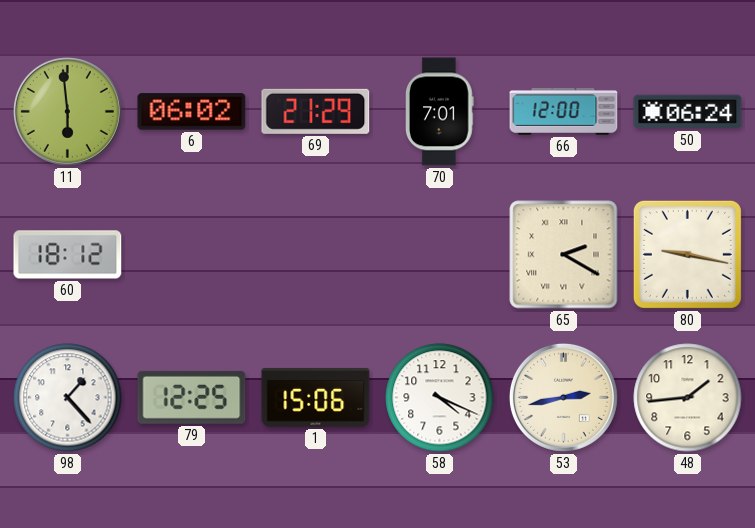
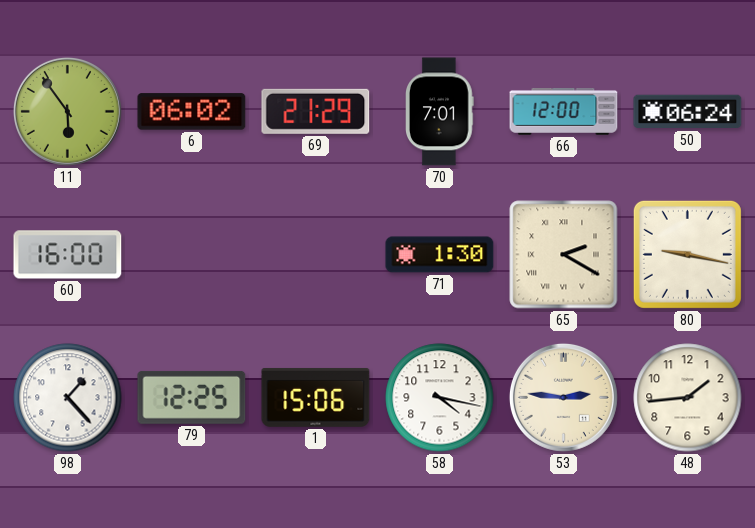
11: 5:59 -> 5:54
60: 18:12 -> 16:00
71: none -> 1:30
58: 4:19 -> 4:17
53: 2:43 -> 2:46
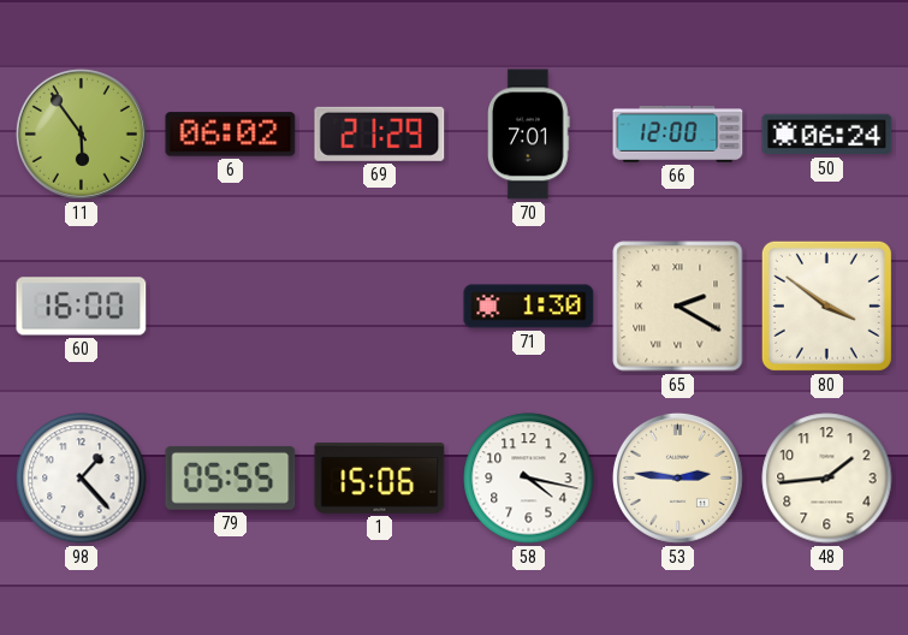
80: 9:17 -> 3:51
79: 12:25 -> 05:55
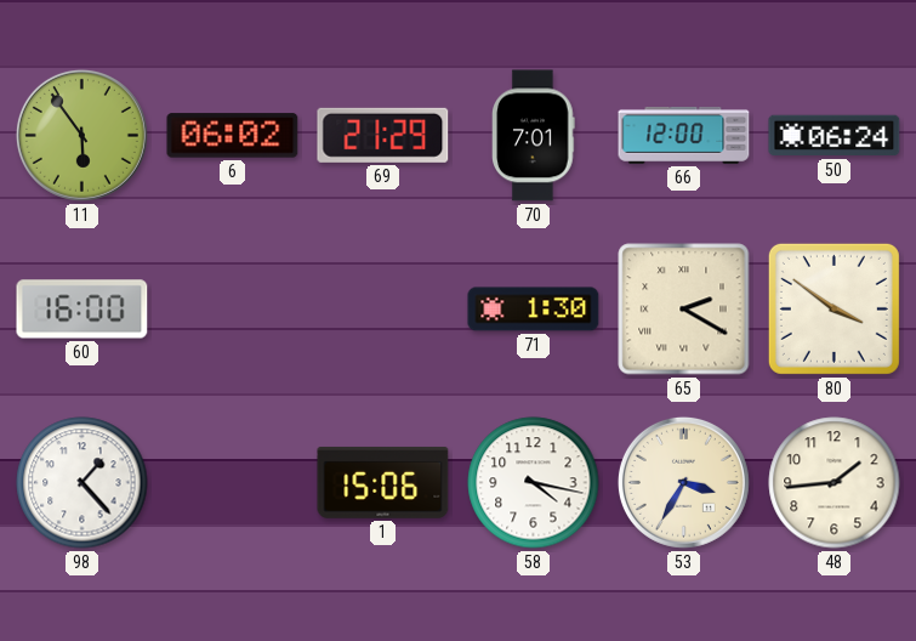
79: 05:55 -> none
53: 2:46 -> 3:35
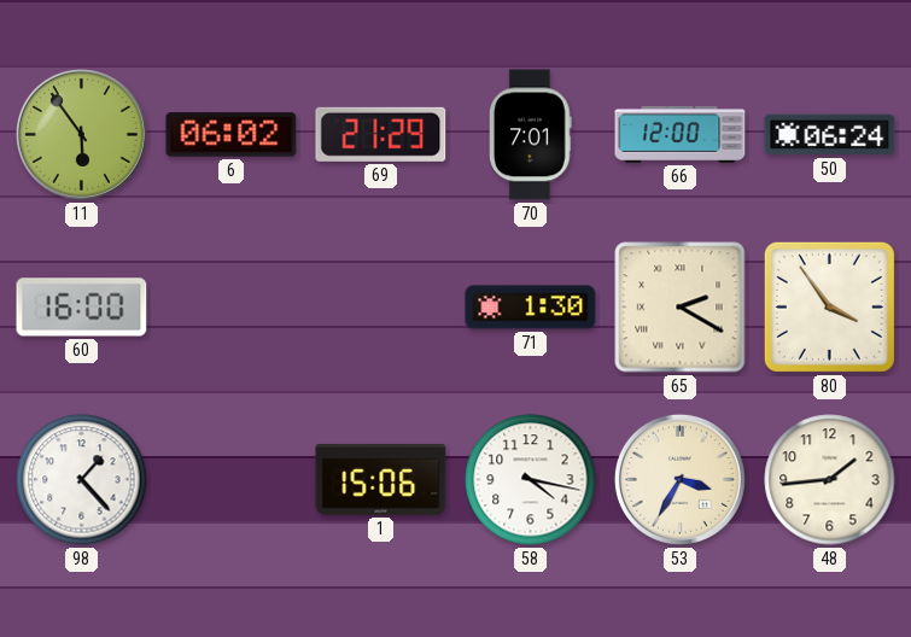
80: 3:51 -> 3:54
